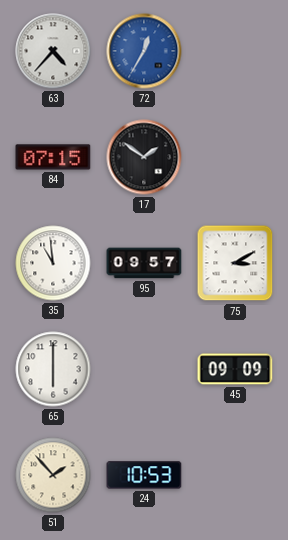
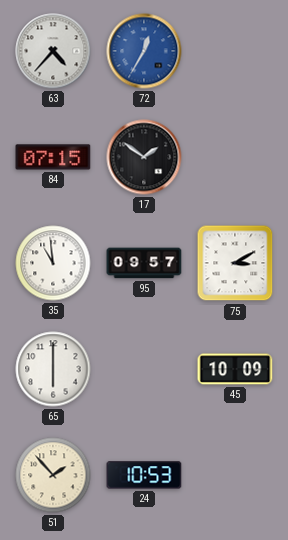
45: 09:09 -> 10:09
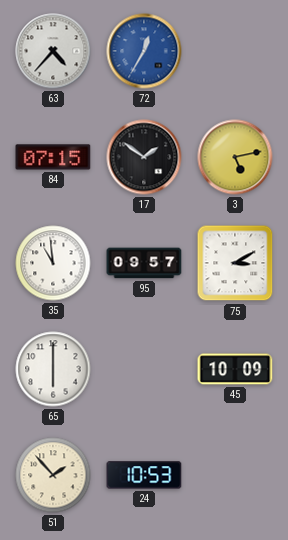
3: none -> 5:13
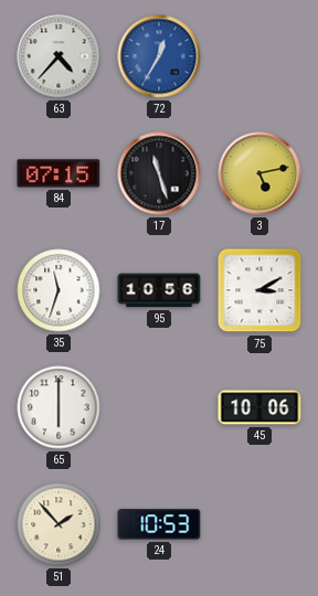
17: 1:51 -> 11:27
35: 10:59 -> 11:33
95: 09:57 -> 10:56
45: 10:09 -> 10:06
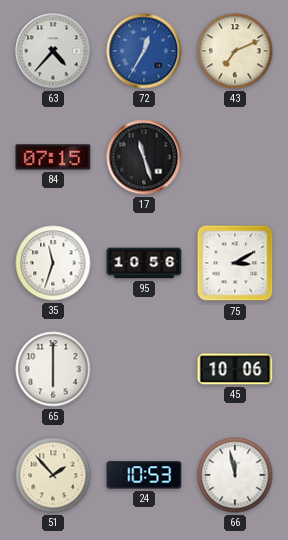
43: none -> 7:11
3: 5:13 -> none
66: none -> 11:58
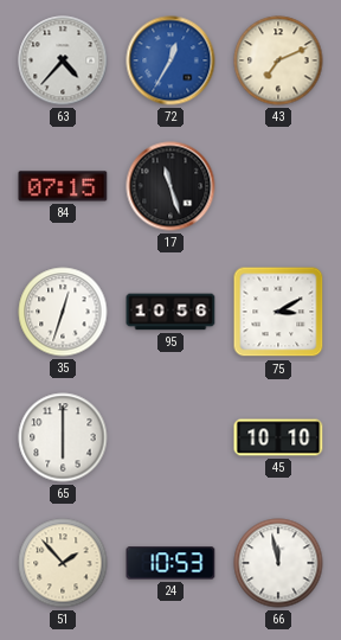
35: 11:33 -> 12:33
45: 10:06 -> 10:10
